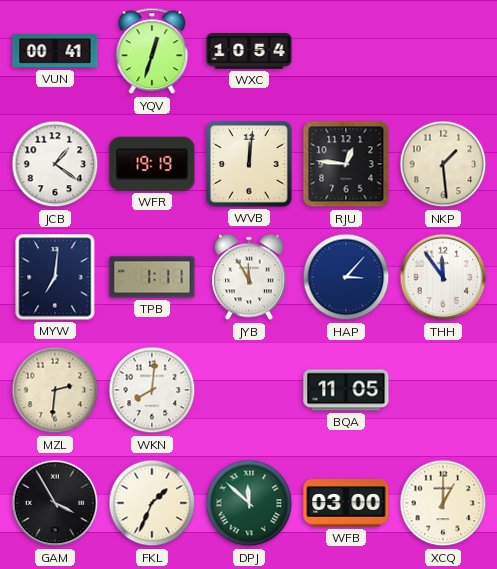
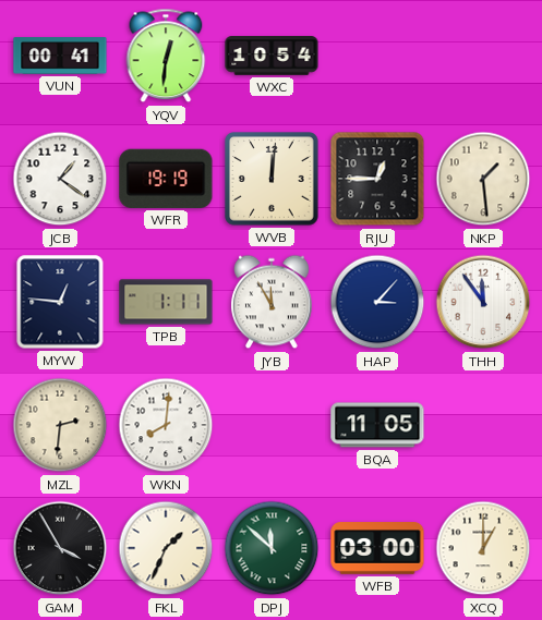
YQV: 12:33 -> 12:31
RJU: 12:46 -> 12:45
MYW: 7:01 -> 12:46
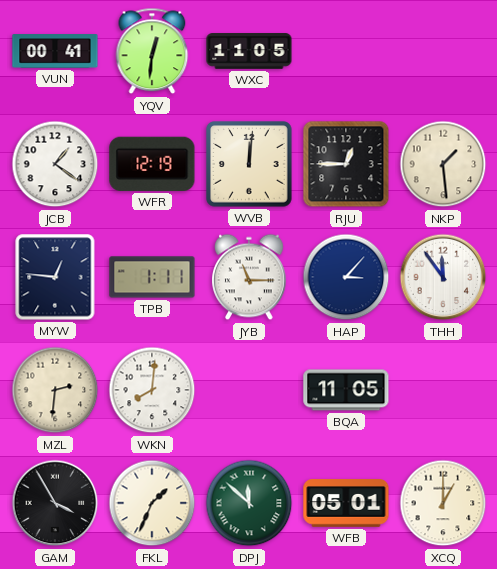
WXC: 10:54 -> 11:05
WFR: 19:19 -> 12:19
JYB: 11:55 -> 11:15
WFB: 03:00 -> 05:01
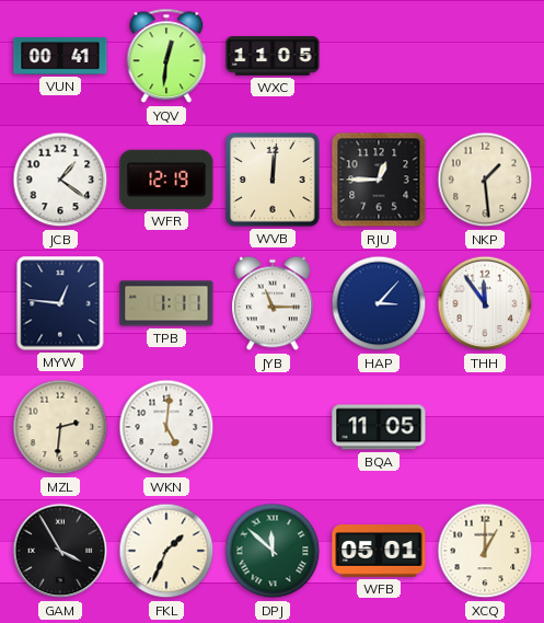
WKN: 8:01 -> 5:01
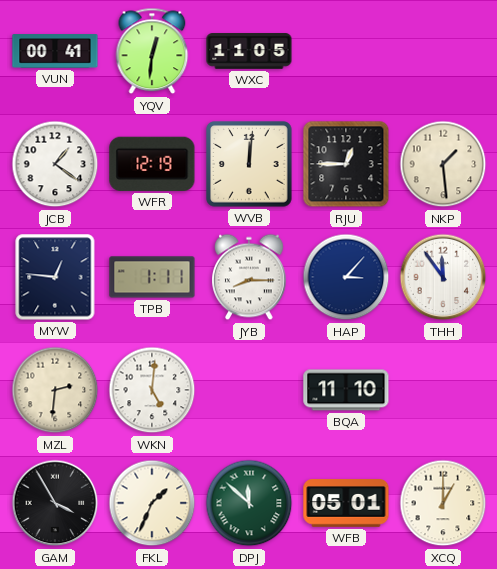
JYB: 11:15 -> 8:15
BQA: 11:05 -> 11:10
